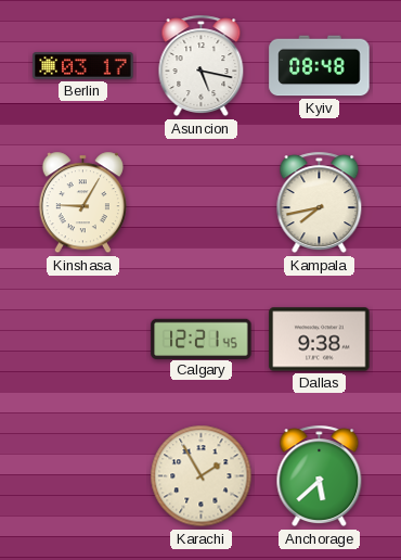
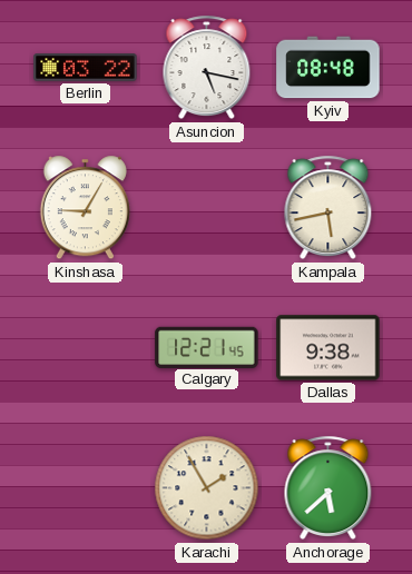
Berlin: 03:17 -> 03:22
Kampala: 7:43 -> 5:43
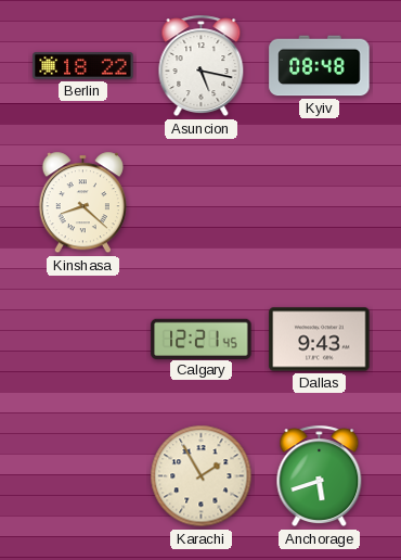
Berlin: 03:22 -> 18:22
Kinshasa: 9:05 -> 8:22
Kampala: 5:43 -> none
Dallas: 9:38 -> 9:43
Anchorage: 5:38 -> 5:42
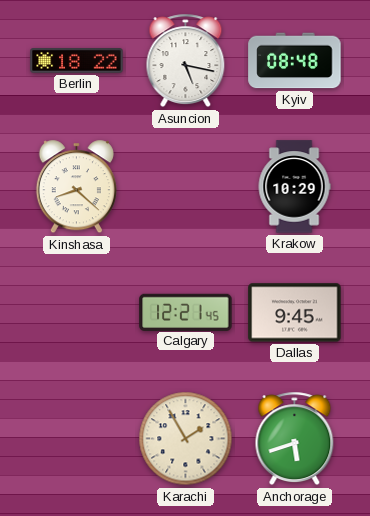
Krakow: none -> 10:29
Dallas: 9:43 -> 9:45
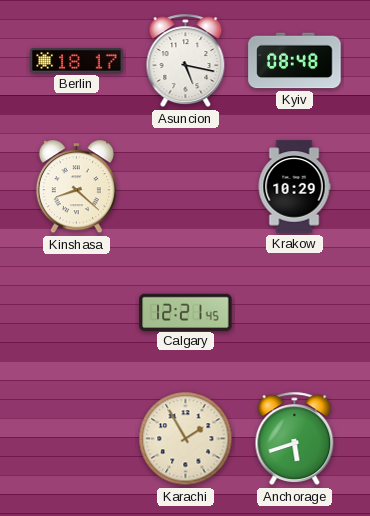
Berlin: 18:22 -> 18:17
Dallas: 9:45 -> none
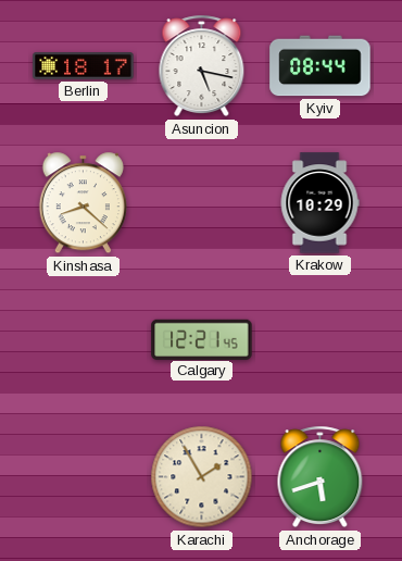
Kyiv: 08:48 -> 08:44
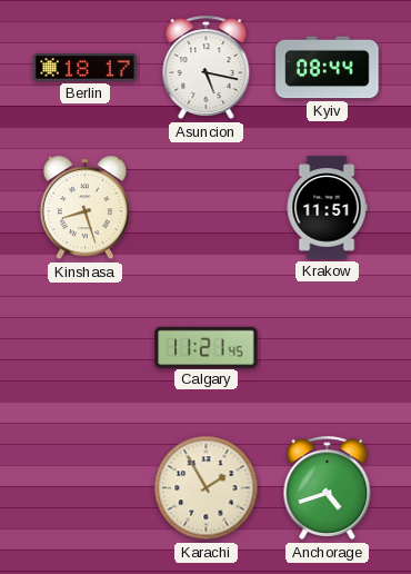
Kinshasa: 8:22 -> 8:27
Krakow: 10:29 -> 11:51
Calgary: 12:21 -> 11:21
Anchorage: 5:42 -> 4:42
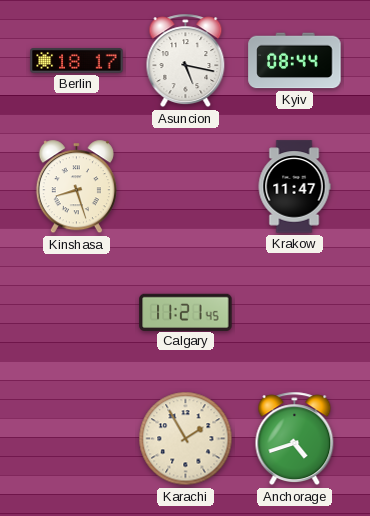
Krakow: 11:51 -> 11:47
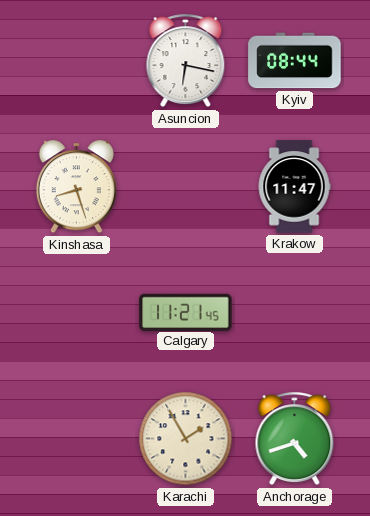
Berlin: 18:17 -> none
Asuncion: 5:17 -> 6:17
